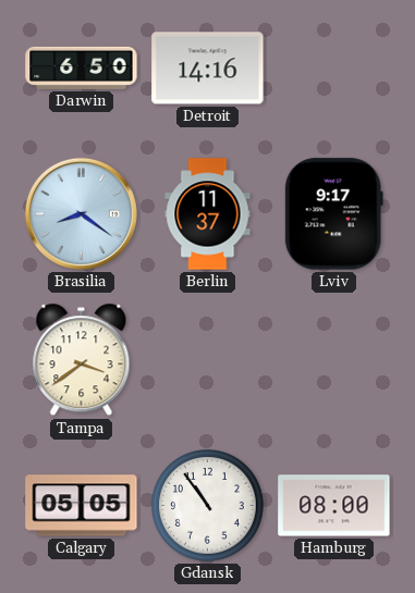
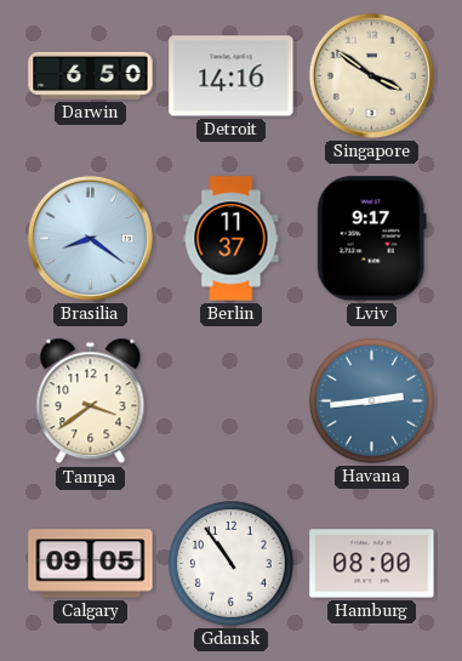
Singapore: none -> 3:51
Havana: none -> 2:44
Calgary: 05:05 -> 09:05
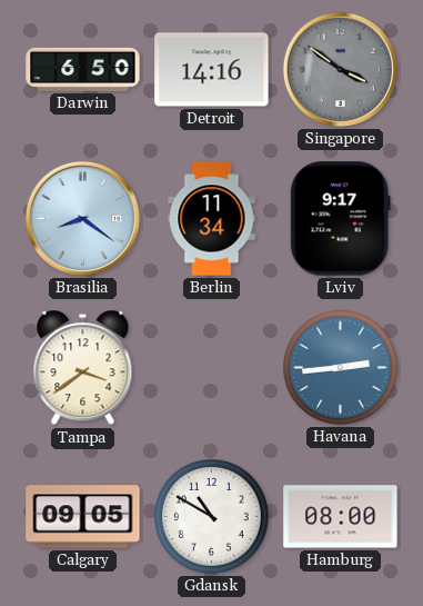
Singapore dial: cream -> grey
Berlin: 11:37 -> 11:34
Gdansk: 10:54 -> 10:50
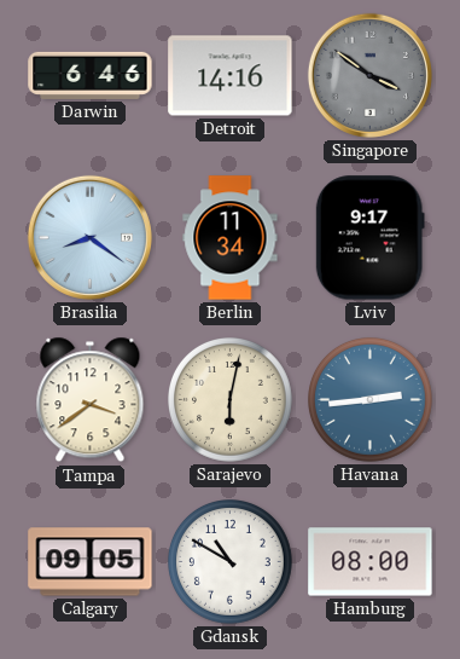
Darwin: 6:50 -> 6:46
Sarajevo: none -> 6:02
